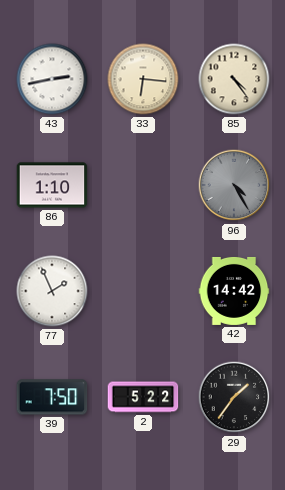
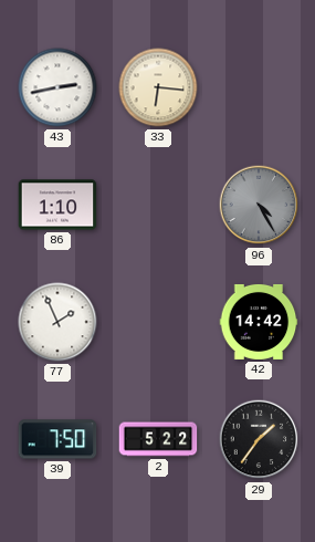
85: 4:24 -> none
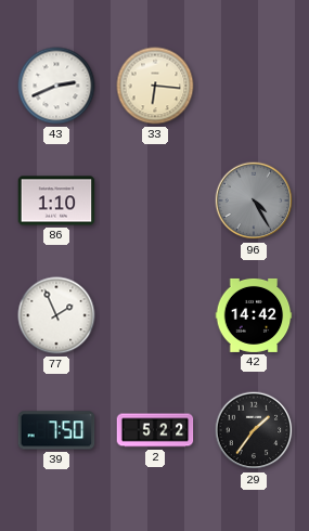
43: 2:43 -> 2:41
